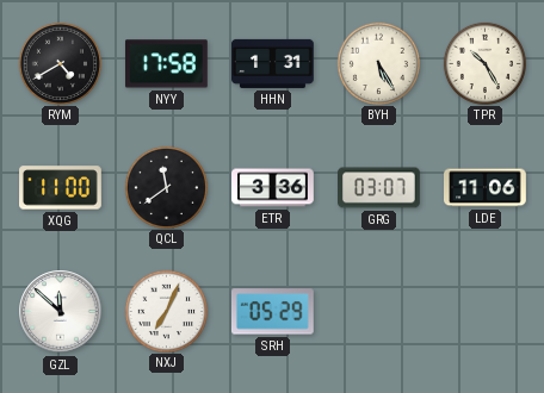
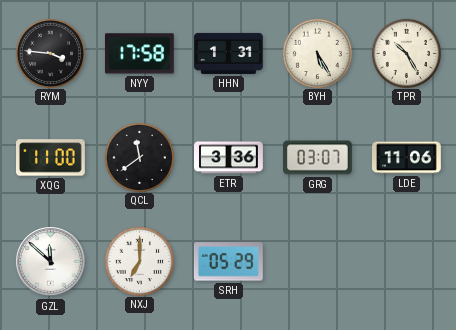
RYM: 4:40 -> 3:46
NXJ: 7:04 -> 7:00
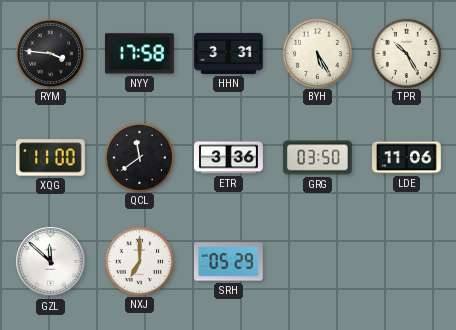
HHN: 1:31 -> 3:31
GRG: 03:07 -> 03:50
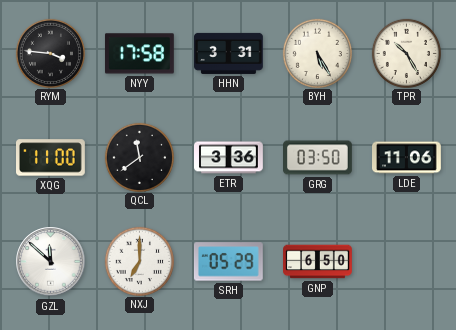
GNP: none -> 6:50
